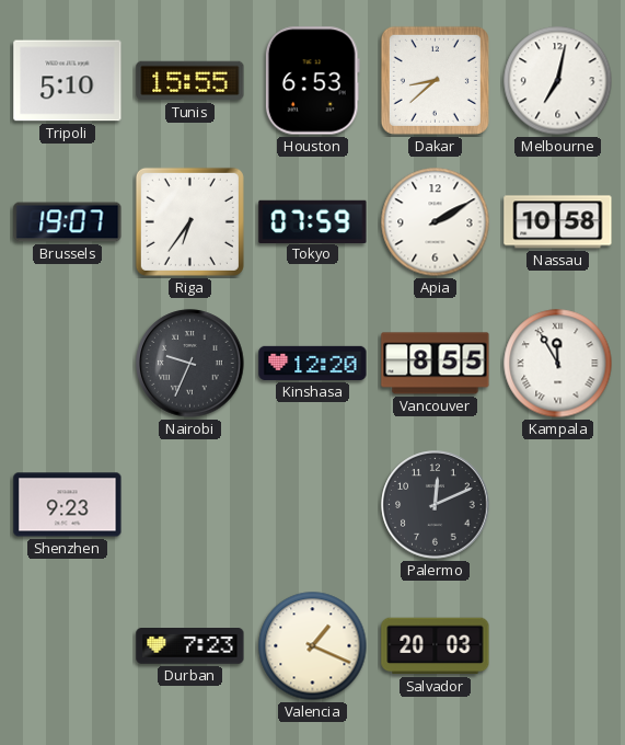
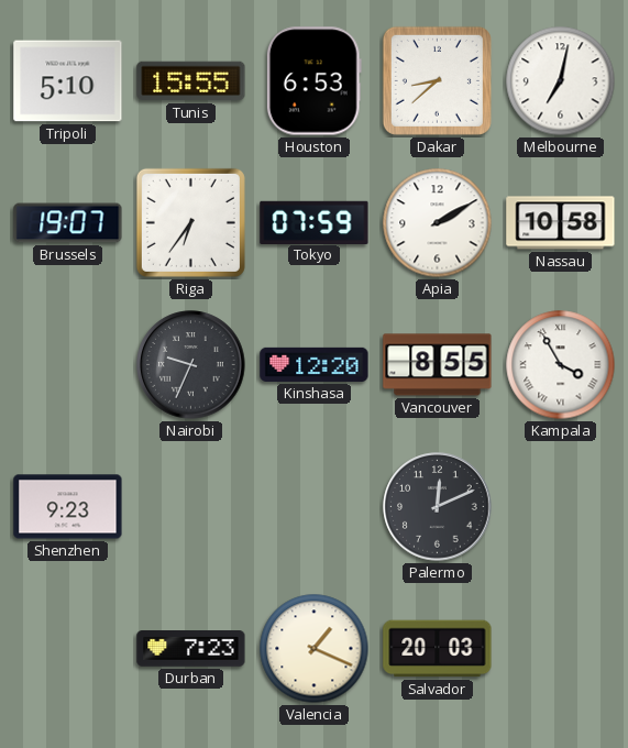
Kampala: 11:55 -> 3:55
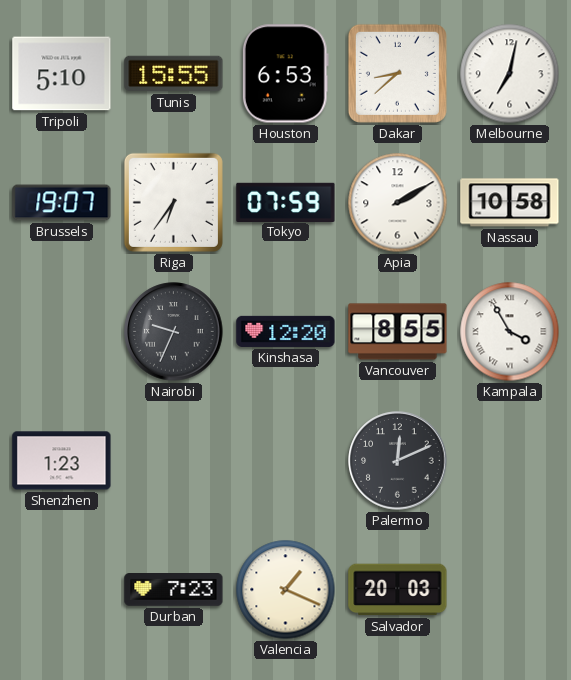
Shenzhen: 9:23 -> 1:23
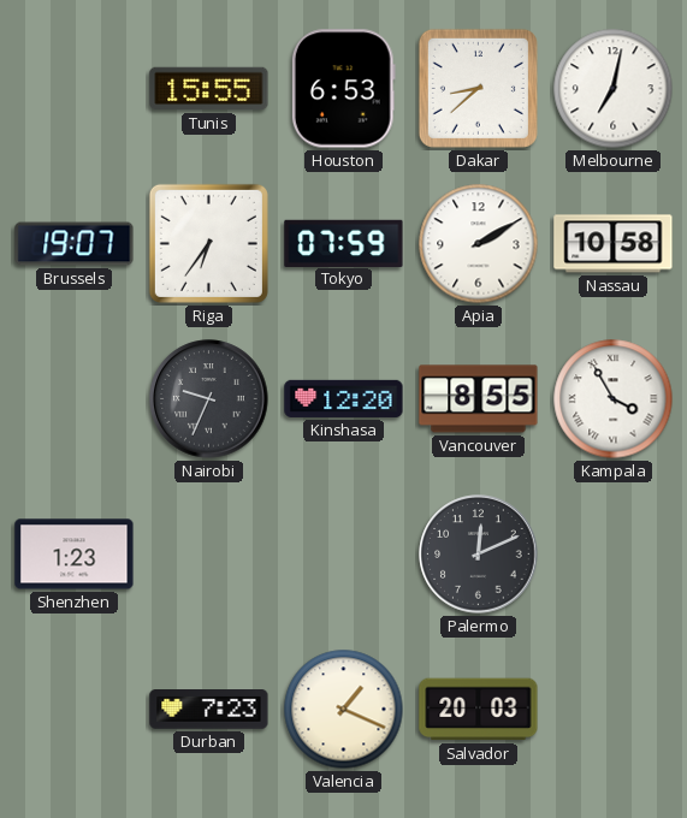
Tripoli: 5:10 -> none
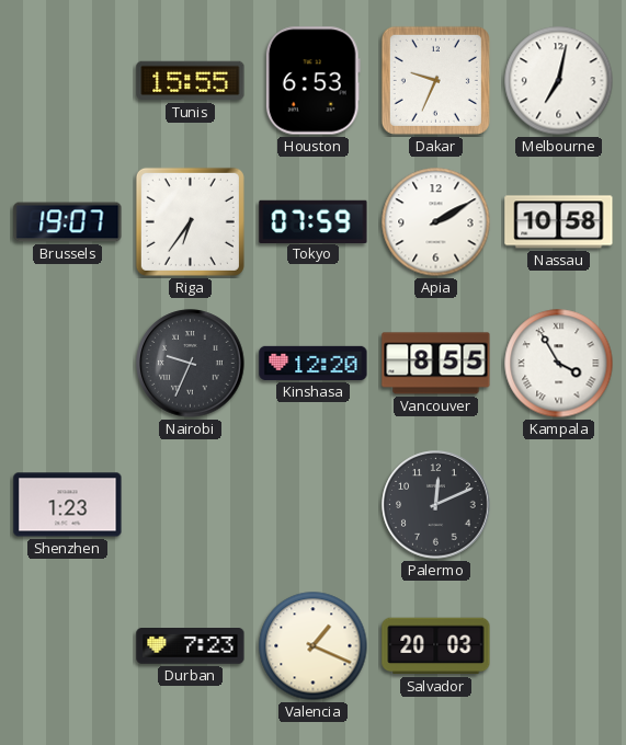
Dakar: 8:38 -> 9:34
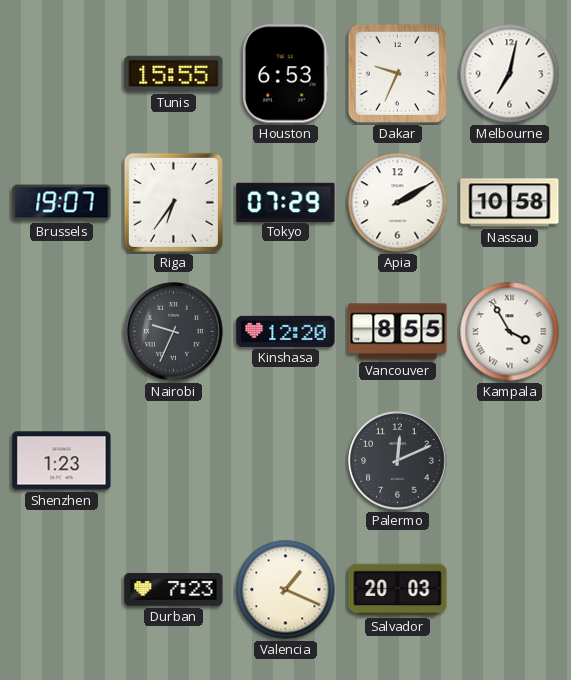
Tokyo: 07:59 -> 07:29
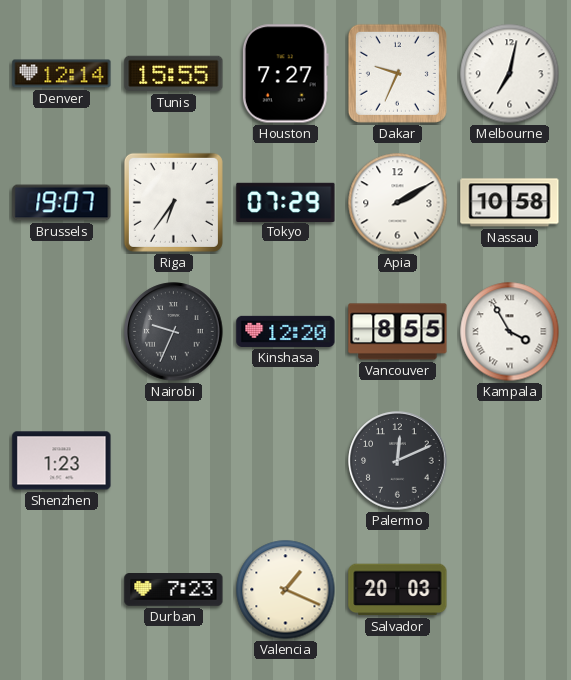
Denver: none -> 12:14
Houston: 6:53 -> 7:27
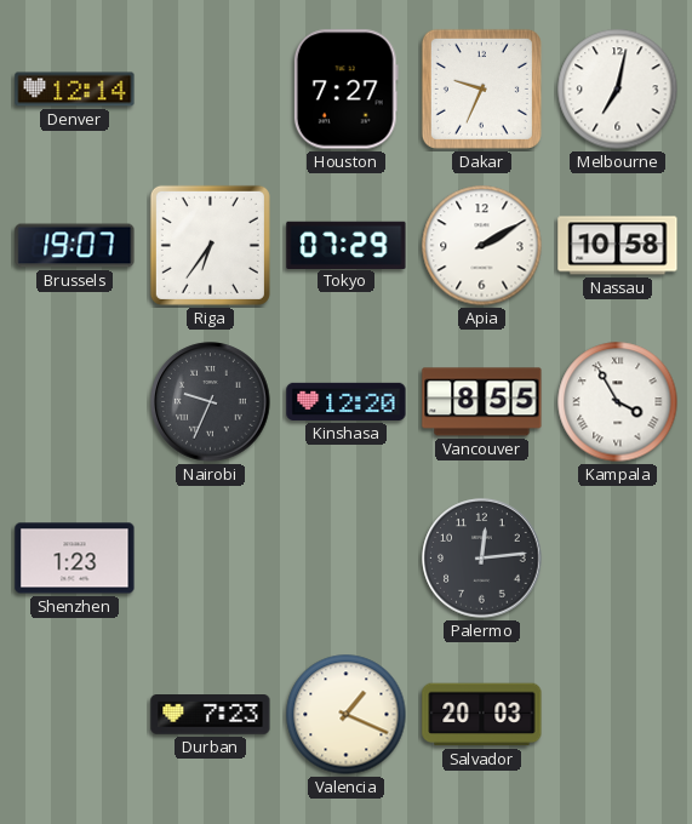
Tunis: 15:55 -> none
Palermo: 12:11 -> 12:14
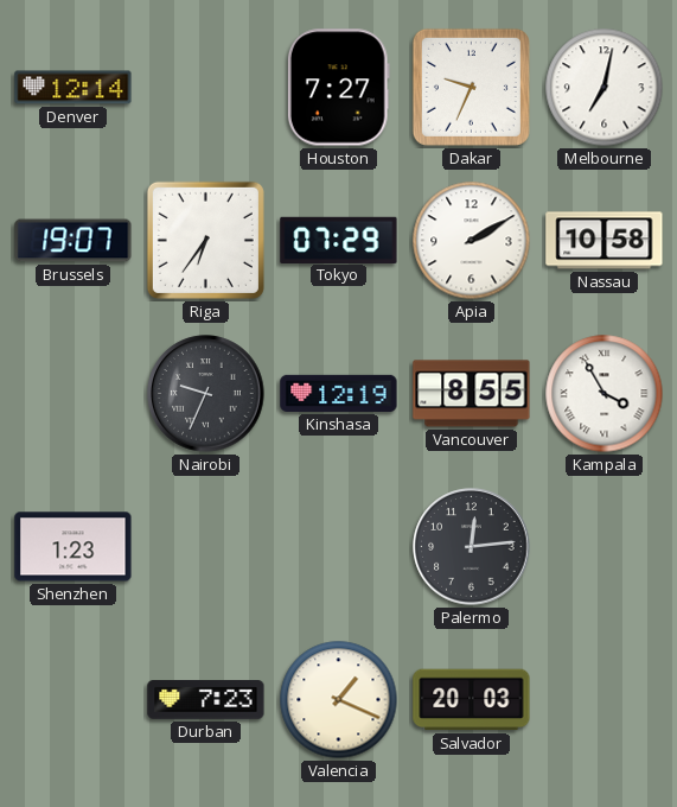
Kinshasa: 12:20 -> 12:19
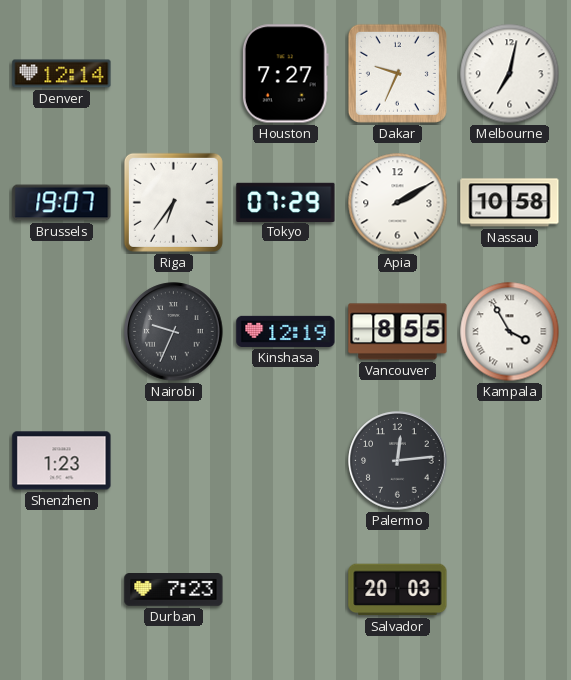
Valencia: 1:19 -> none
